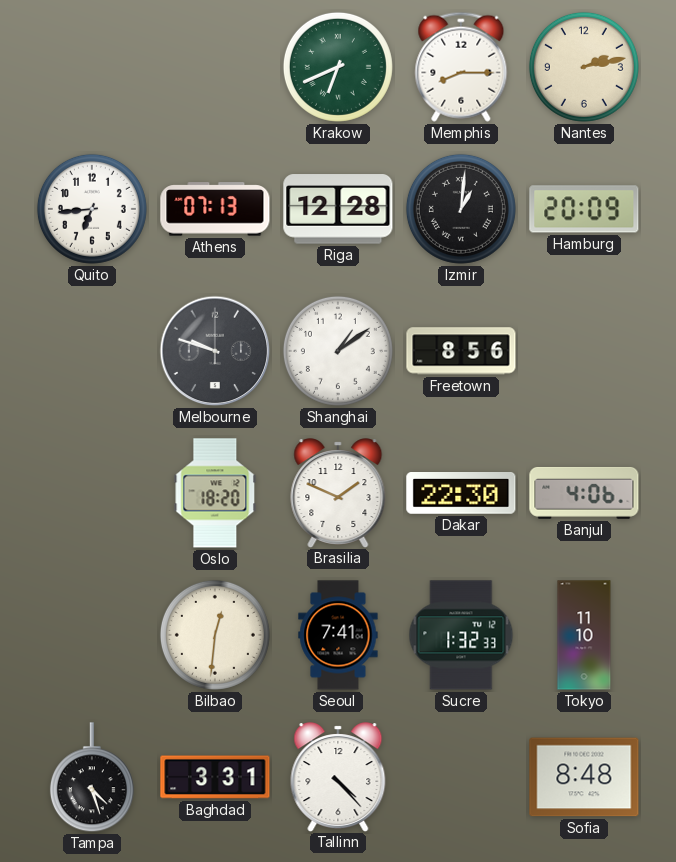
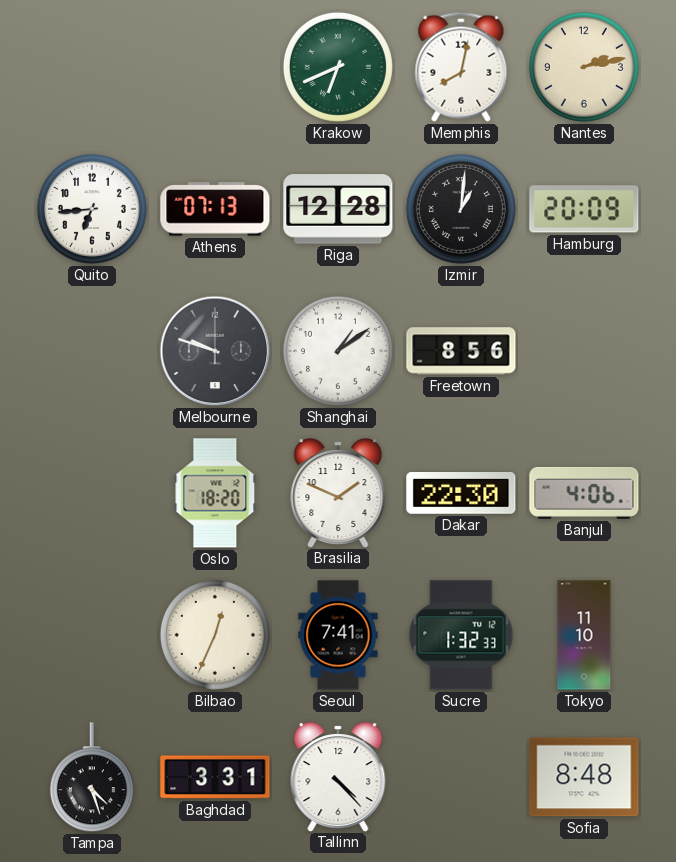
Memphis: 8:15 -> 8:02
Bilbao: 12:31 -> 12:34
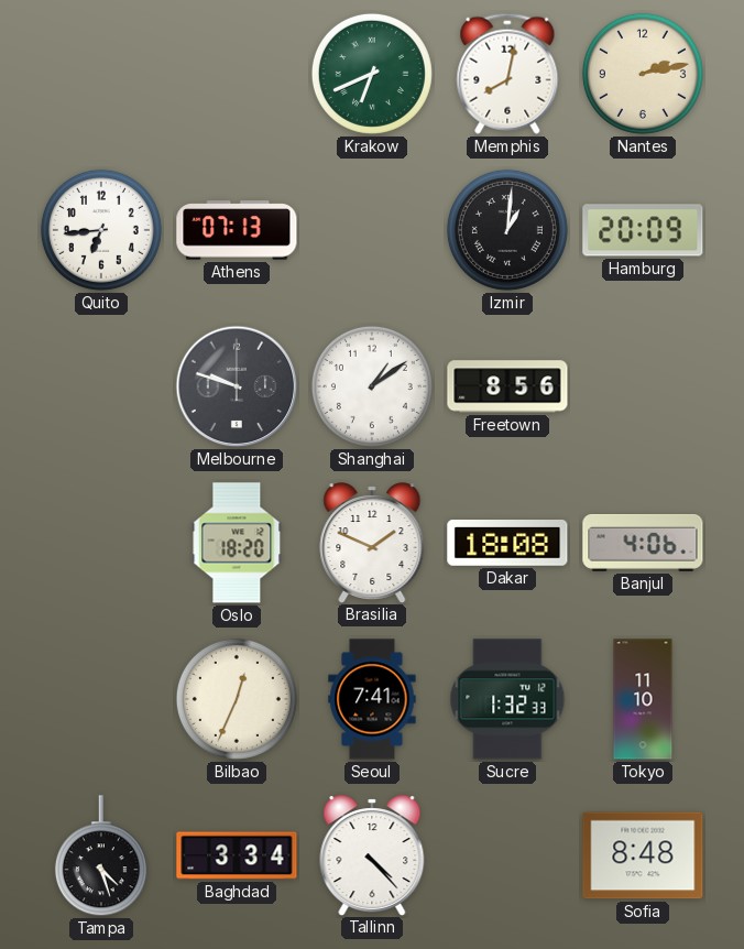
Riga: 12:28 -> none
Dakar: 22:30 -> 18:08
Baghdad: 3:31 -> 3:34
